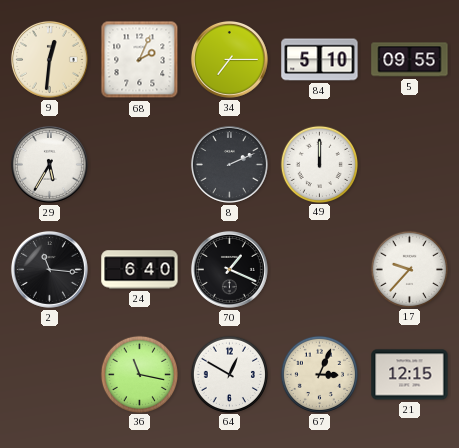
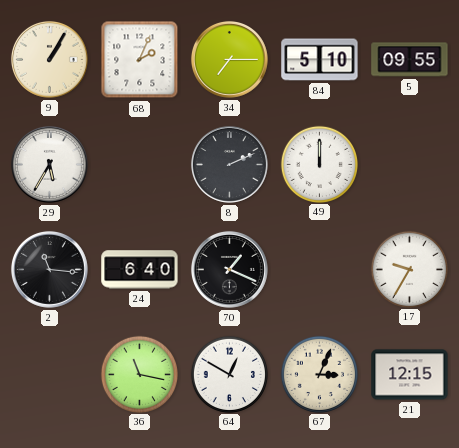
9: 12:31 -> 1:05
17: 9:37 -> 9:35
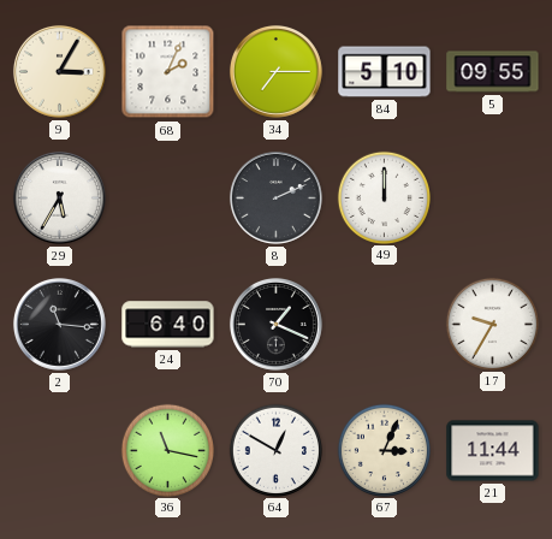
9: 1:05 -> 3:05
21: 12:15 -> 11:44
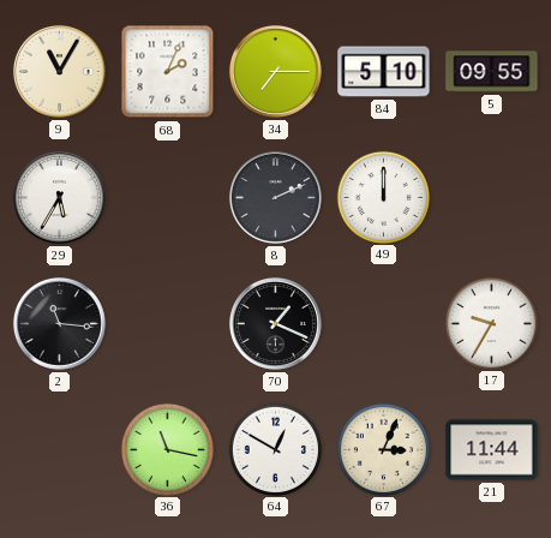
9: 3:05 -> 11:05
24: 6:40 -> none
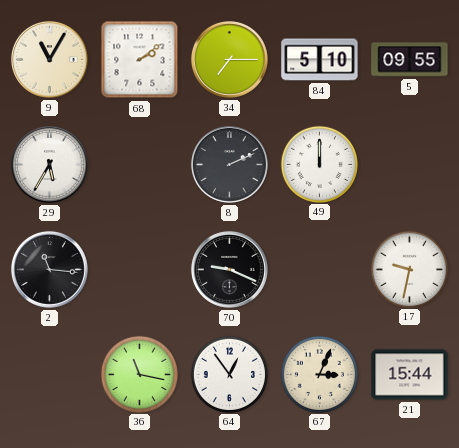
68: 2:04 -> 2:09
70: 1:19 -> 9:19
17: 9:35 -> 9:32
64: 12:50 -> 12:54
21: 11:44 -> 15:44
